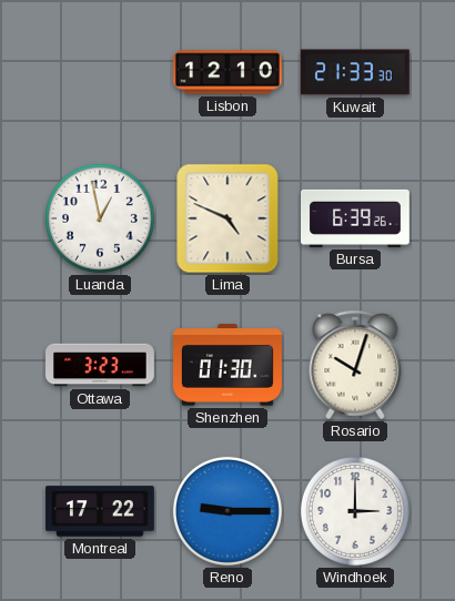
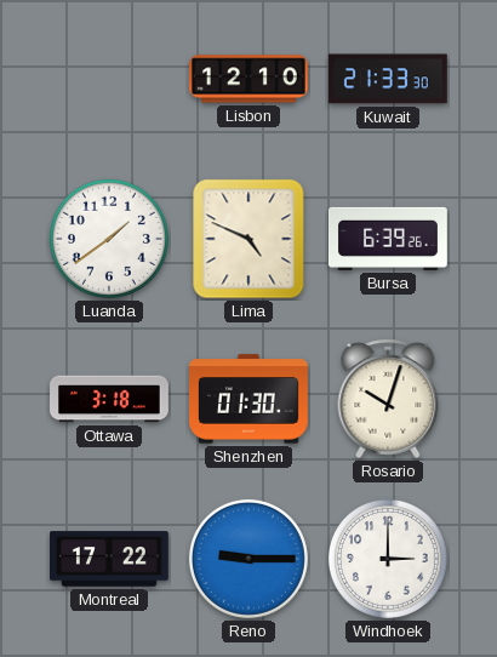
Luanda: 12:58 -> 1:39
Ottawa: 3:23 -> 3:18
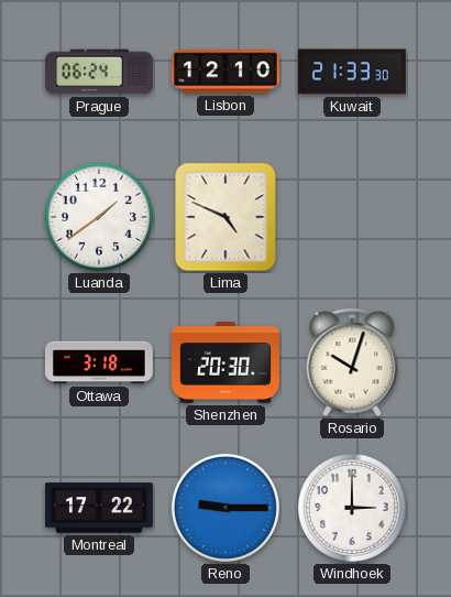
Prague: none -> 06:24
Bursa: 6:39 -> none
Shenzhen: 01:30 -> 20:30
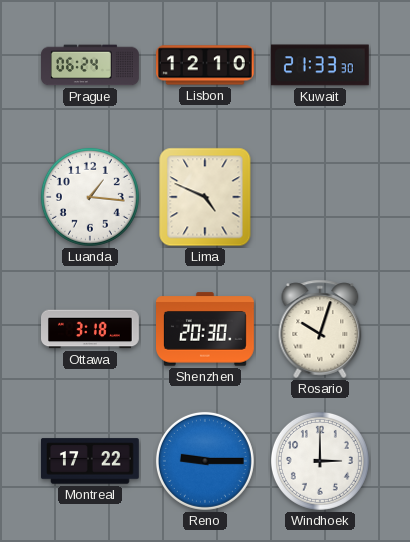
Luanda: 1:39 -> 1:16
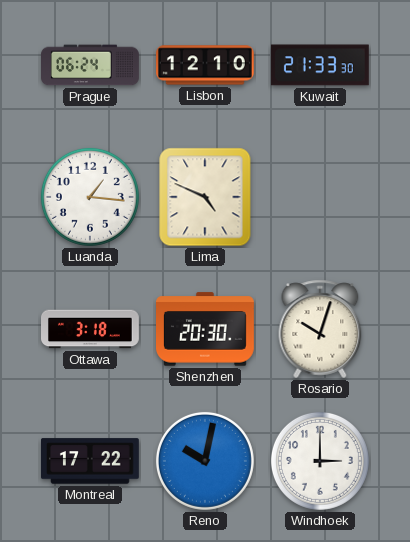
Reno: 9:15 -> 10:02
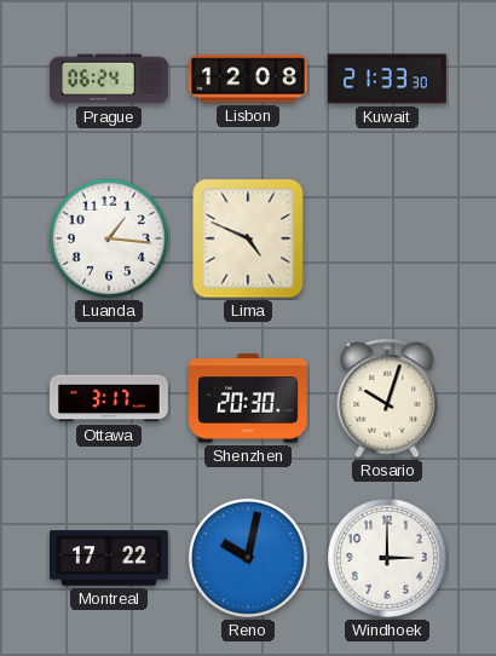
Lisbon: 12:10 -> 12:08
Ottawa: 3:18 -> 3:17
